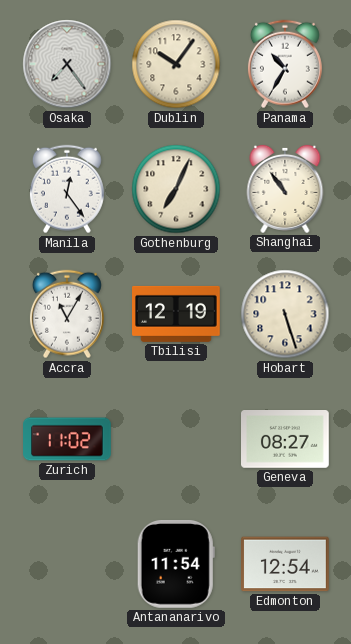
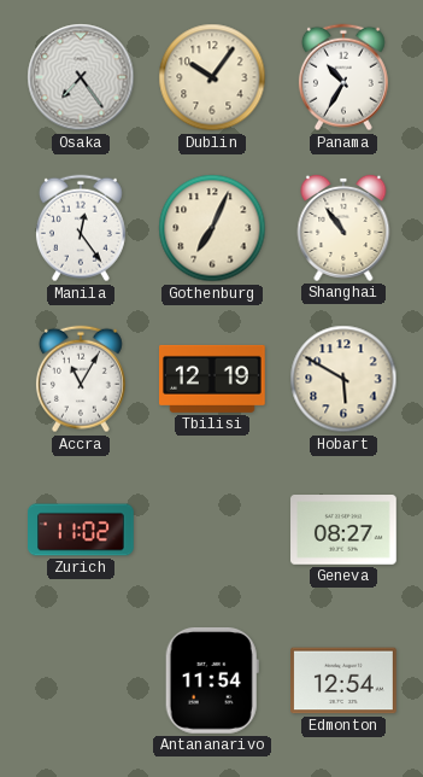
Hobart: 5:27 -> 5:50
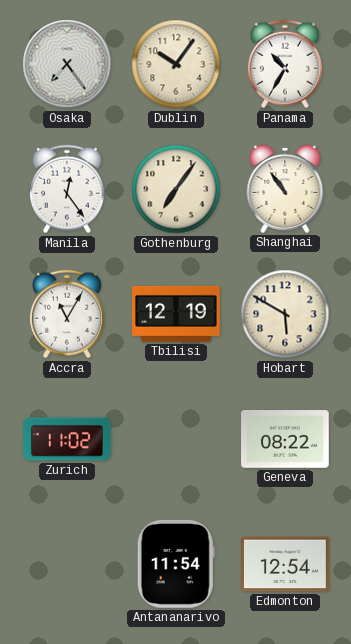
Gothenburg: 7:04 -> 7:06
Geneva: 08:27 -> 08:22
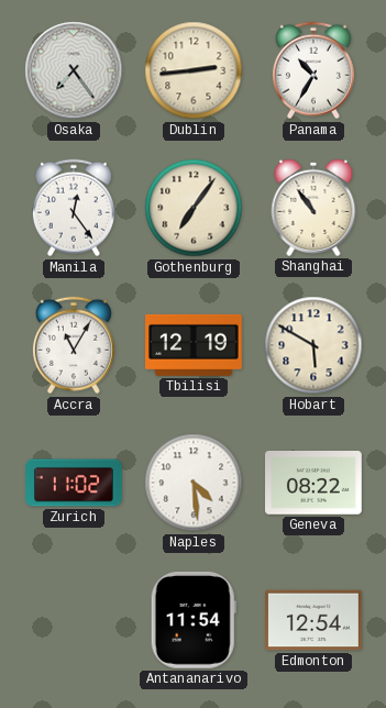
Dublin: 10:06 -> 2:44
Naples: none -> 4:29
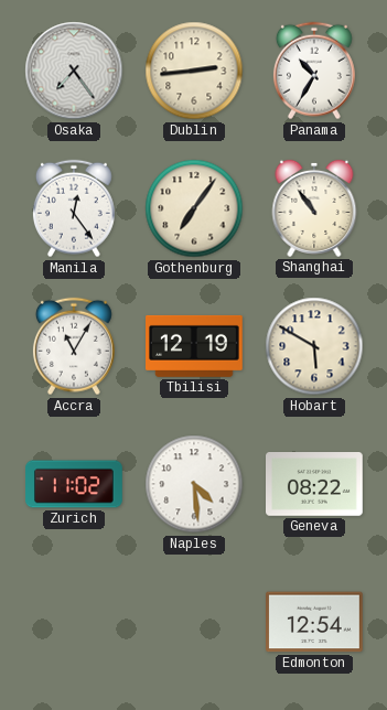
Antananarivo: 11:54 -> none
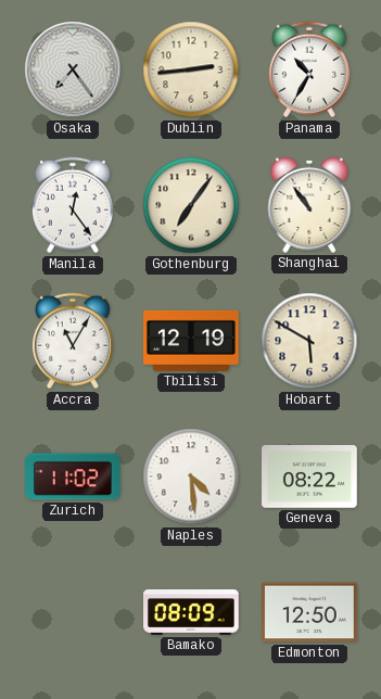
Bamako: none -> 08:09
Edmonton: 12:54 -> 12:50
